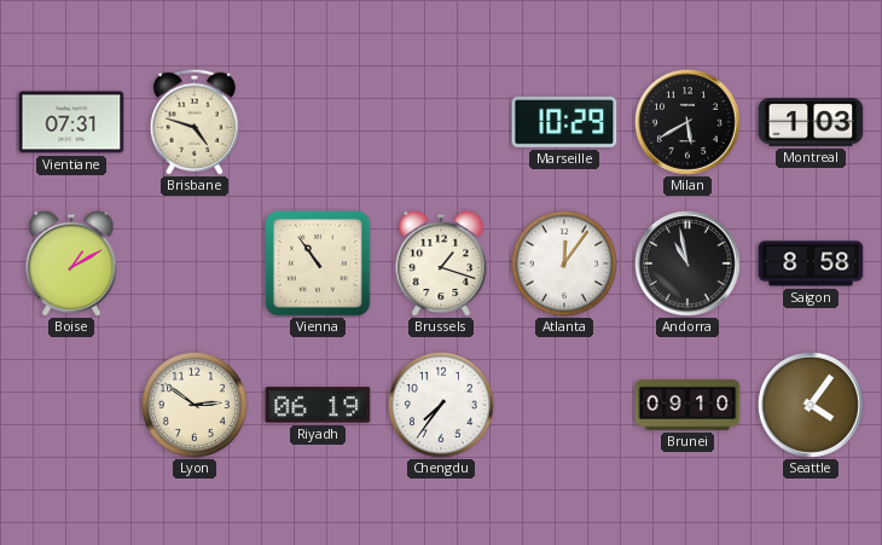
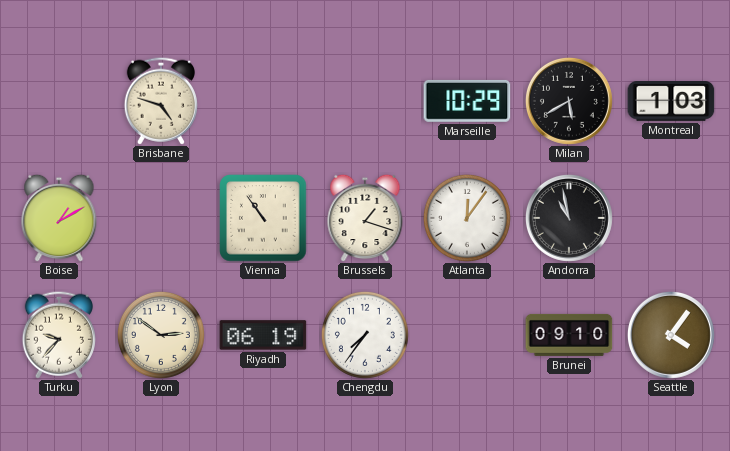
Vientiane: 07:31 -> none
Saigon: 8:58 -> none
Turku: none -> 9:37
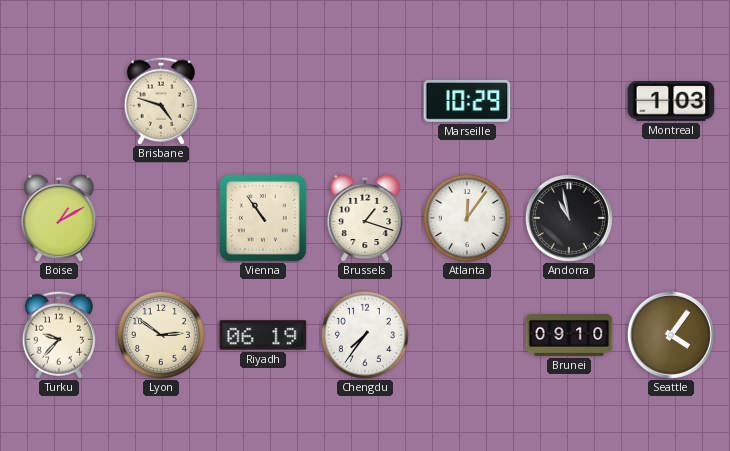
Milan: 5:40 -> none
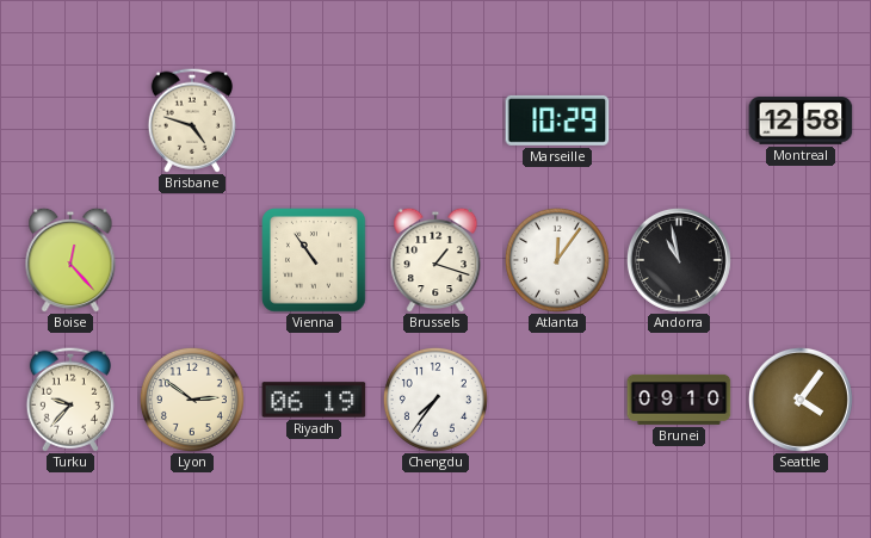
Montreal: 1:03 -> 12:58
Boise: 1:10 -> 12:23
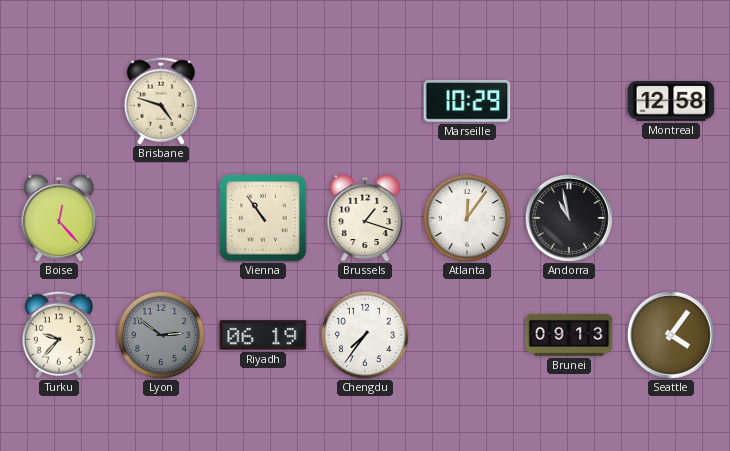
Lyon dial: cream -> grey
Brunei: 09:10 -> 09:13
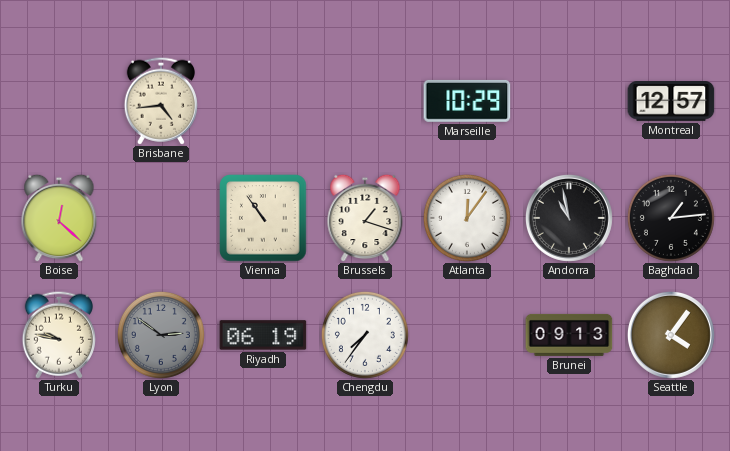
Brisbane: 4:48 -> 4:44
Montreal: 12:58 -> 12:57
Boise: 12:23 -> 12:22
Baghdad: none -> 1:14
Turku: 9:37 -> 9:47
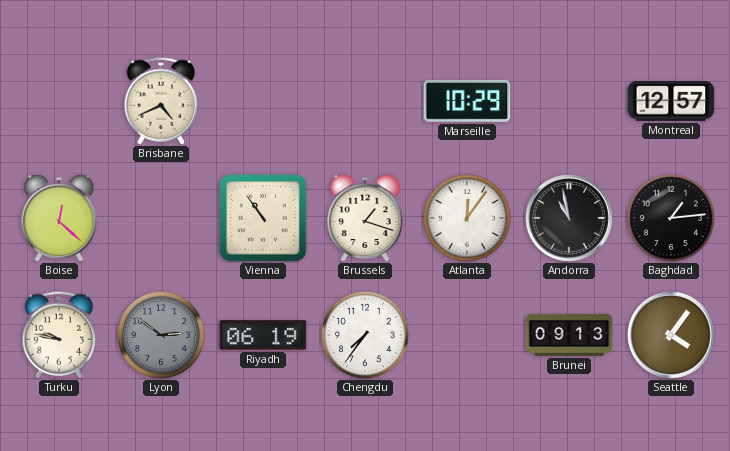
Brisbane: 4:44 -> 4:41
